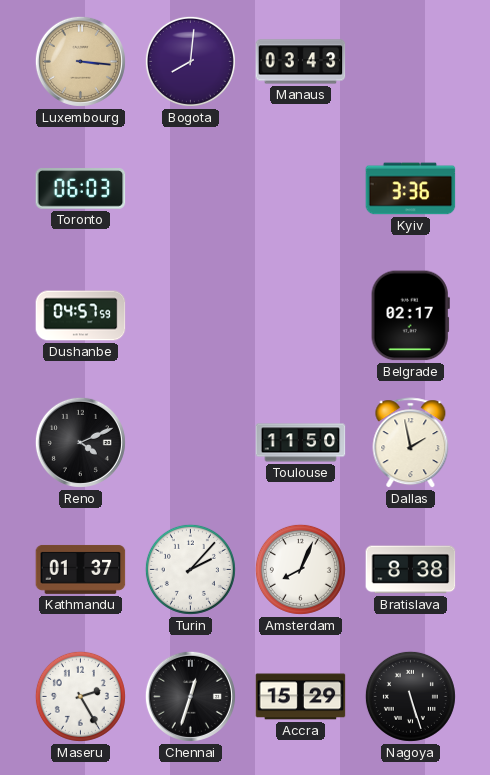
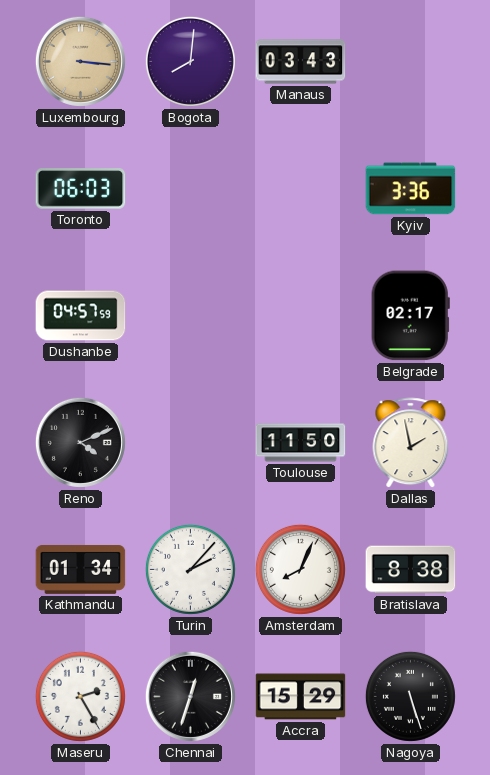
Kathmandu: 01:37 -> 01:34
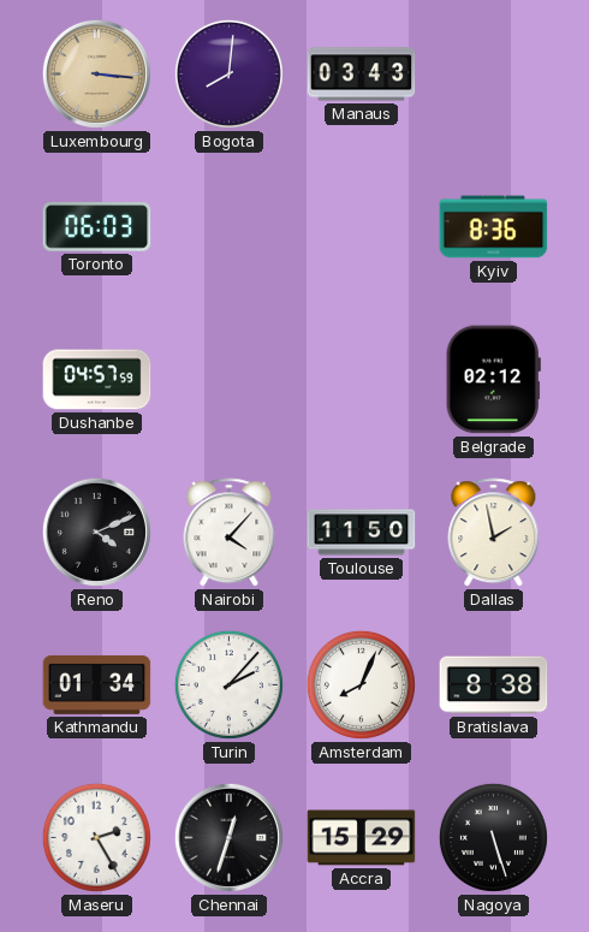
Kyiv: 3:36 -> 8:36
Belgrade: 02:17 -> 02:12
Nairobi: none -> 4:07
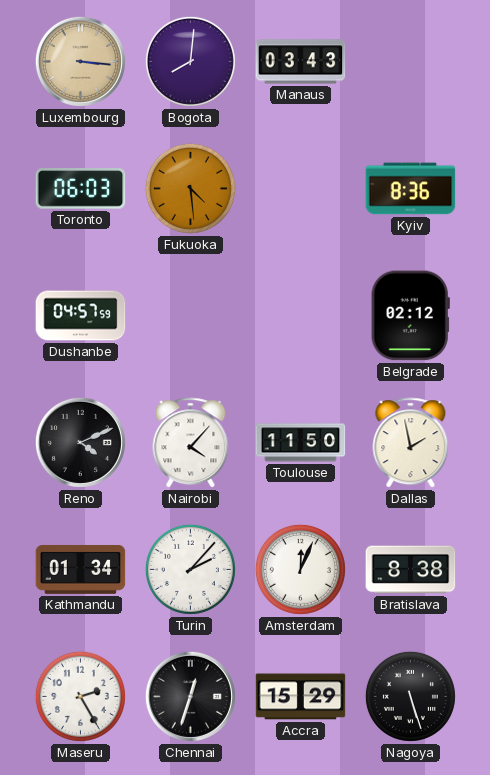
Fukuoka: none -> 4:29
Amsterdam: 8:04 -> 12:04
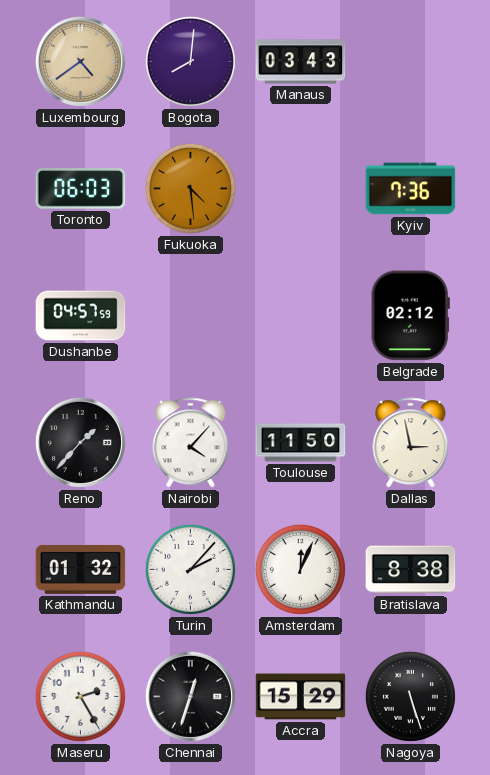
Luxembourg: 3:16 -> 4:39
Kyiv: 8:36 -> 7:36
Reno: 4:11 -> 1:37
Dallas: 1:58 -> 2:58
Kathmandu: 01:34 -> 01:32
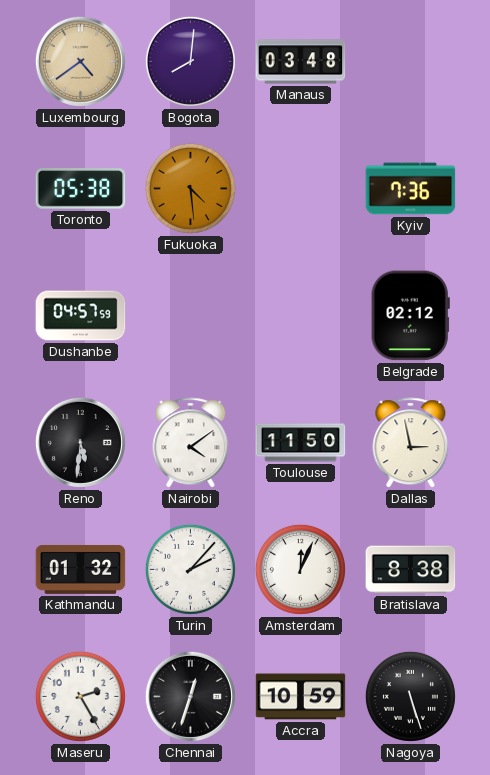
Manaus: 03:43 -> 03:48
Toronto: 06:03 -> 05:38
Reno: 1:37 -> 5:31
Nairobi: 4:07 -> 4:09
Accra: 15:29 -> 10:59
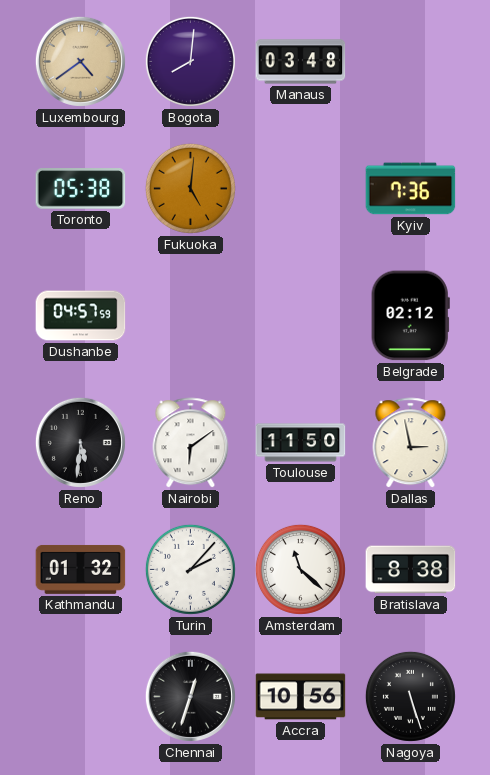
Fukuoka: 4:29 -> 5:01
Nairobi: 4:09 -> 6:09
Amsterdam: 12:04 -> 11:22
Maseru: 2:25 -> none
Accra: 10:59 -> 10:56
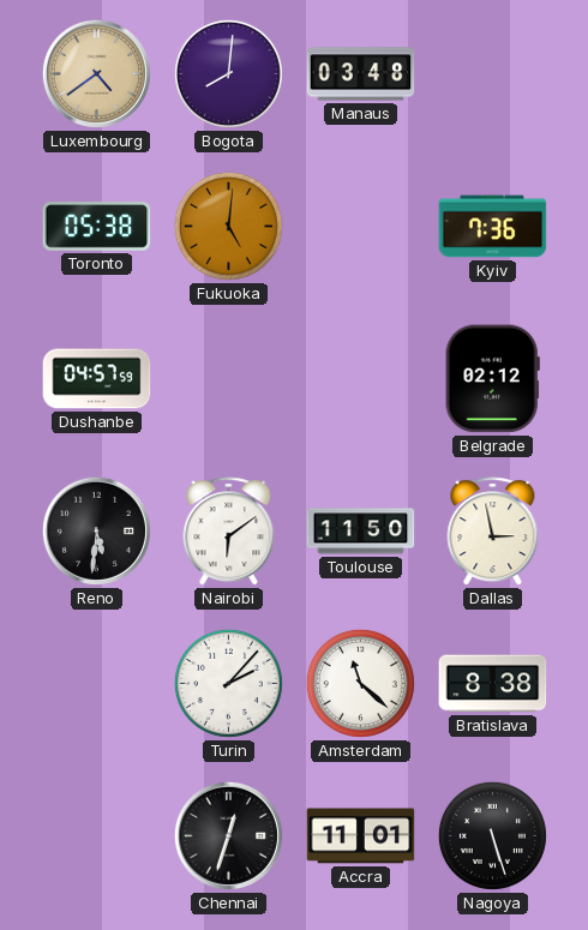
Kathmandu: 01:32 -> none
Accra: 10:56 -> 11:01
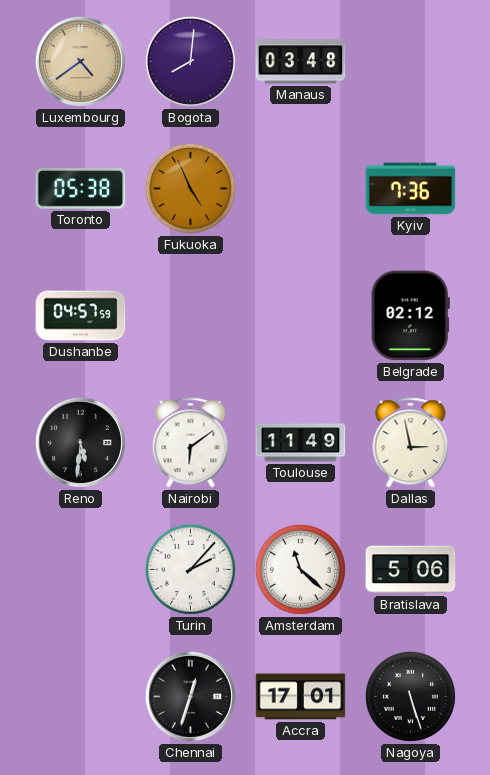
Fukuoka: 5:01 -> 4:56
Toulouse: 11:50 -> 11:49
Bratislava: 8:38 -> 5:06
Accra: 11:01 -> 17:01
